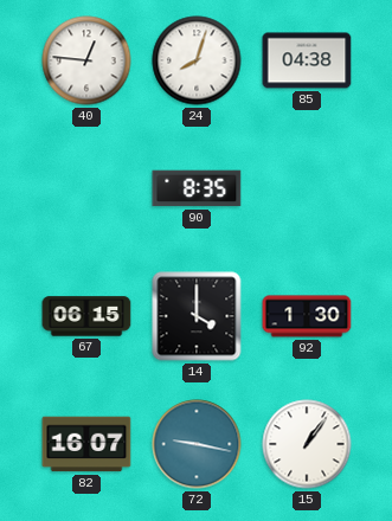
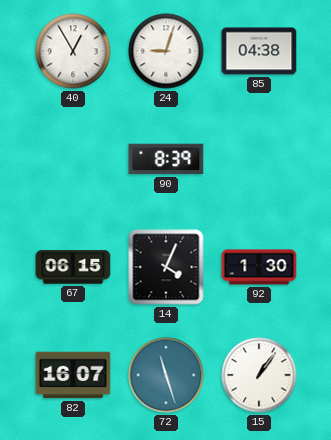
40: 12:46 -> 12:55
24: 8:03 -> 9:03
90: 8:35 -> 8:39
14: 4:00 -> 4:04
72: 9:17 -> 11:27
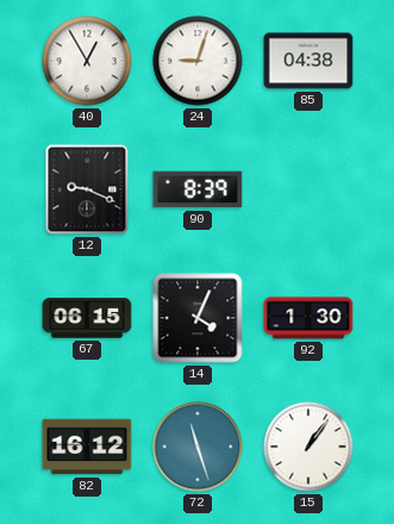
12: none -> 9:19
82: 16:07 -> 16:12
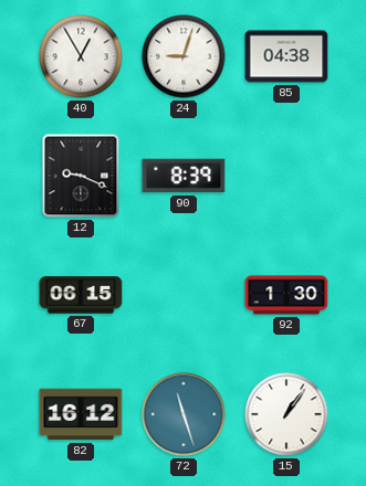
14: 4:04 -> none
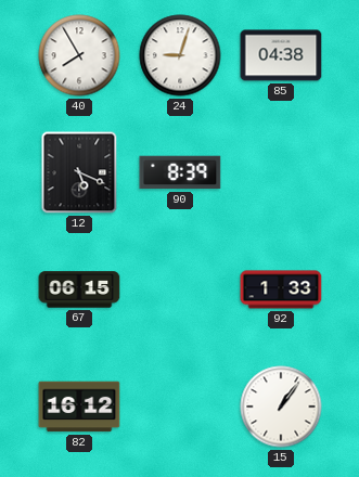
40: 12:55 -> 7:55
12: 9:19 -> 5:19
92: 1:30 -> 1:33
72: 11:27 -> none
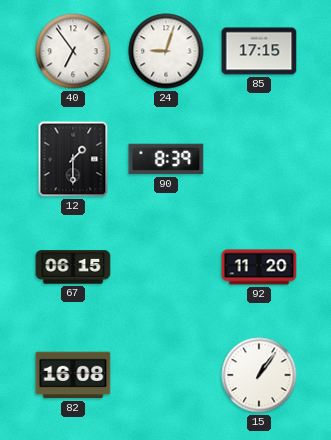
40: 7:55 -> 6:54
85: 04:38 -> 17:15
12: 5:19 -> 1:30
92: 1:33 -> 11:20
82: 16:12 -> 16:08
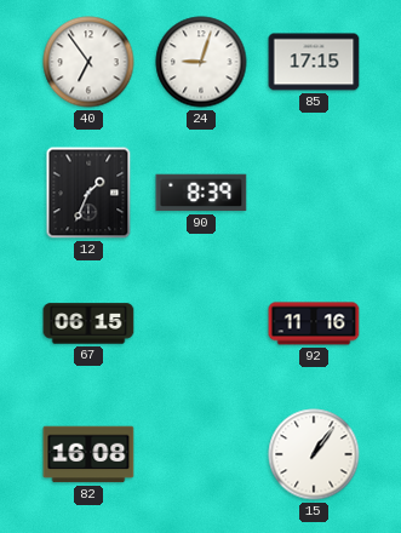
12: 1:30 -> 1:34
92: 11:20 -> 11:16
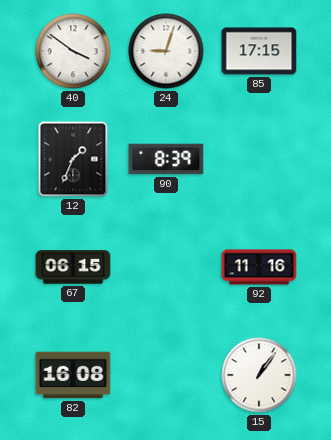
40: 6:54 -> 3:51
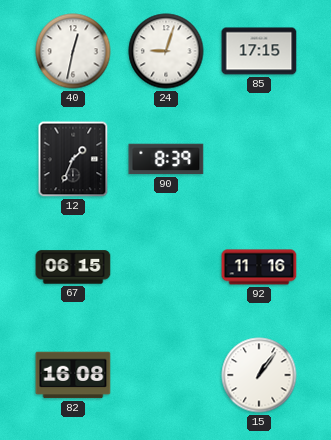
40: 3:51 -> 12:32
